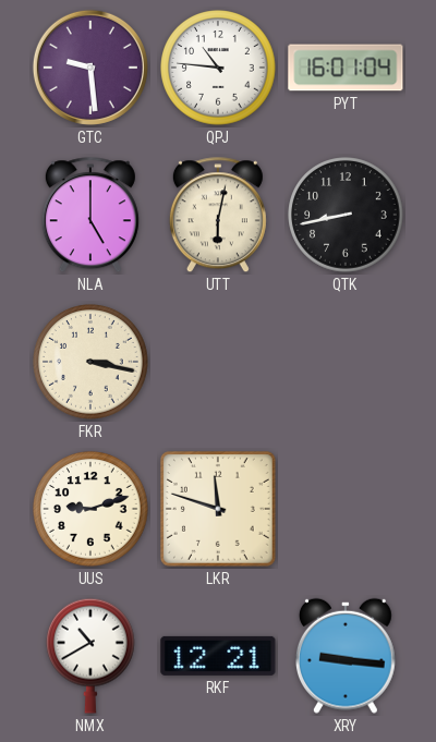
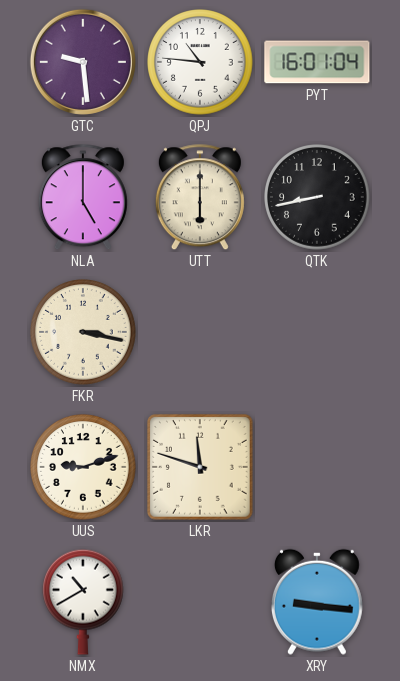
UTT: 6:02 -> 6:00
RKF: 12:21 -> none
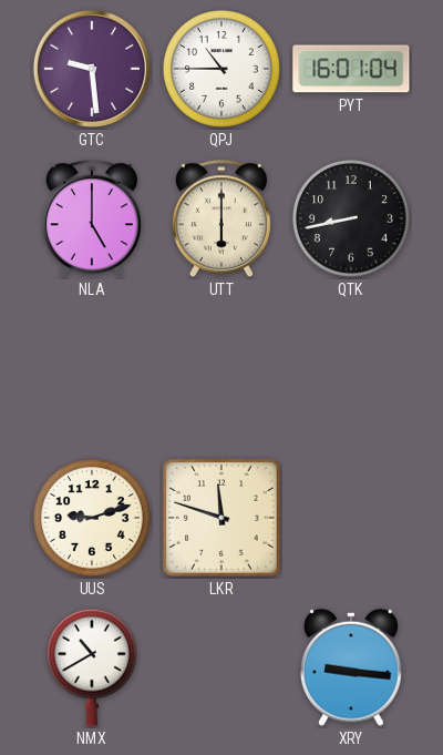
QPJ: 10:46 -> 10:45
FKR: 3:17 -> none
